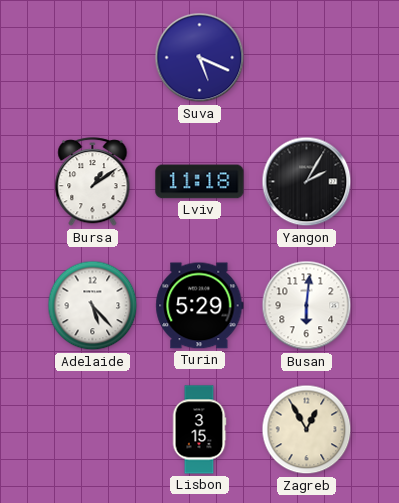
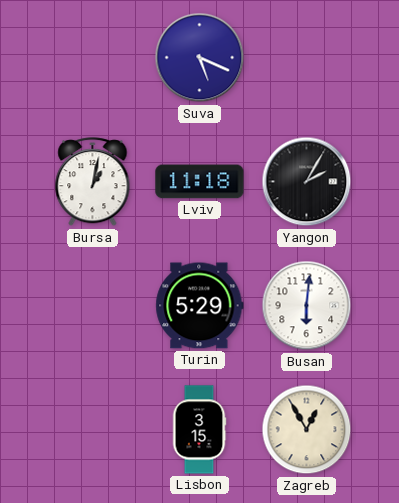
Bursa: 1:09 -> 1:02
Adelaide: 5:23 -> none
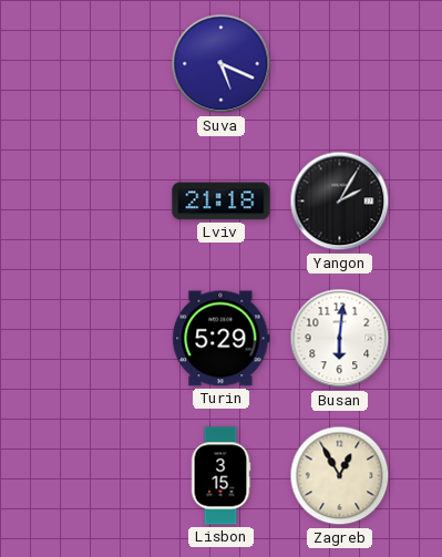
Bursa: 1:02 -> none
Lviv: 11:18 -> 21:18
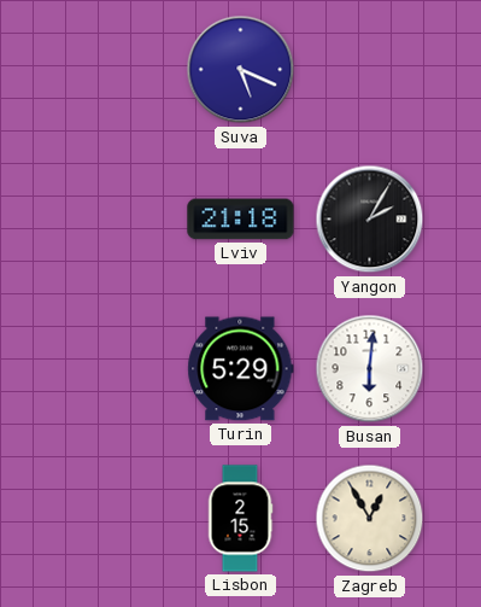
Lisbon: 3:15 -> 2:15
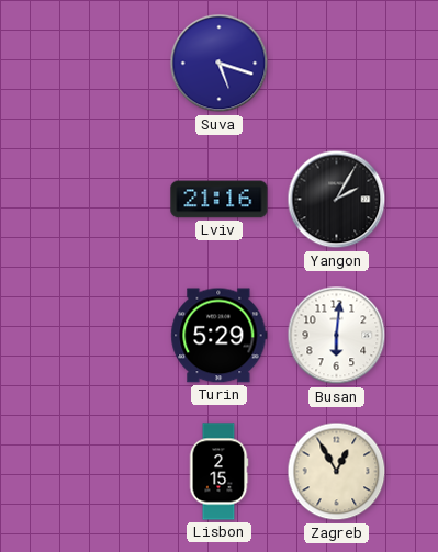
Suva: 5:19 -> 5:18
Lviv: 21:18 -> 21:16
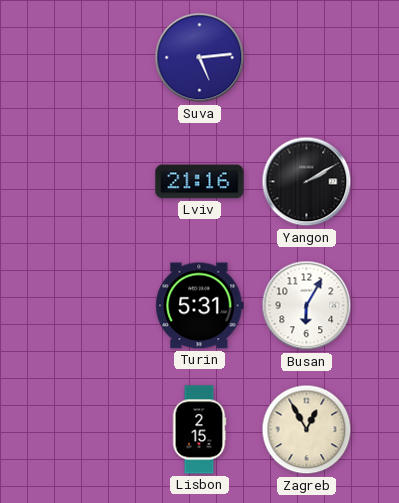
Suva: 5:18 -> 5:14
Yangon: 2:05 -> 2:10
Turin: 5:29 -> 5:31
Busan: 6:01 -> 6:05
